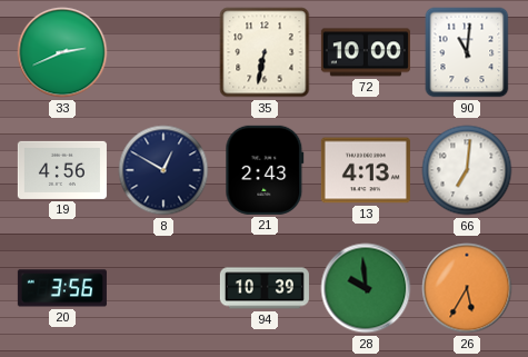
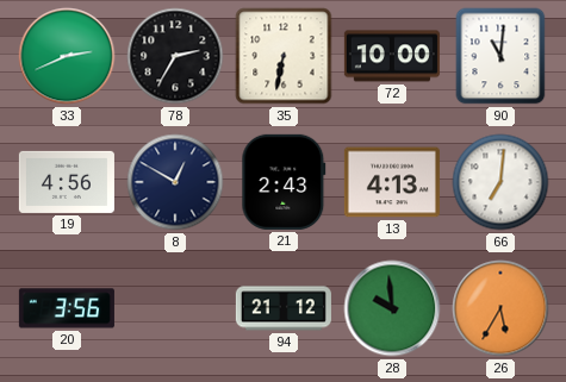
78: none -> 2:35
94: 10:39 -> 21:12
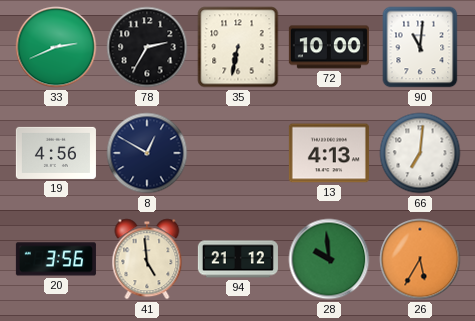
21: 2:43 -> none
41: none -> 4:59
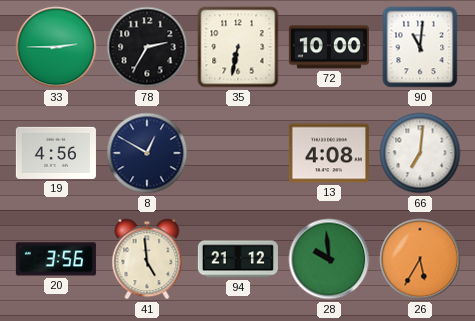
33: 2:41 -> 2:45
13: 4:13 -> 4:08
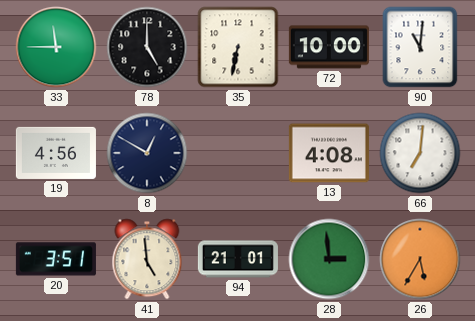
33: 2:45 -> 11:45
78: 2:35 -> 5:00
20: 3:56 -> 3:51
94: 21:12 -> 21:01
28: 9:59 -> 2:59
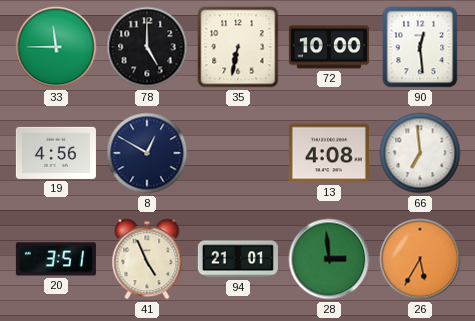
90: 11:01 -> 12:29
66: 7:01 -> 6:59
41: 4:59 -> 4:56
